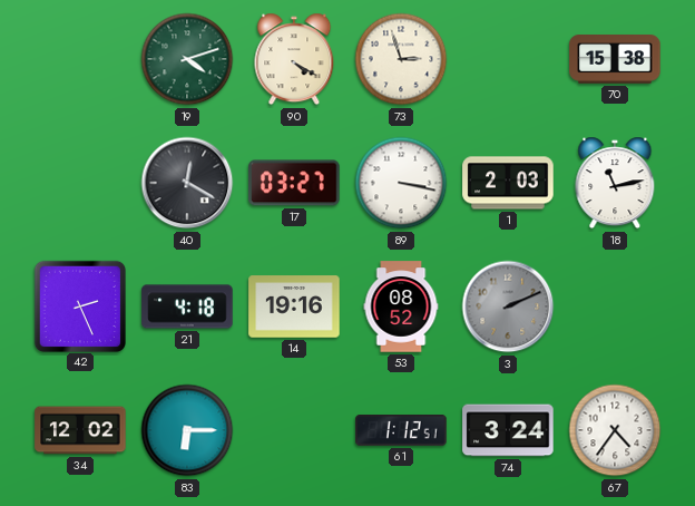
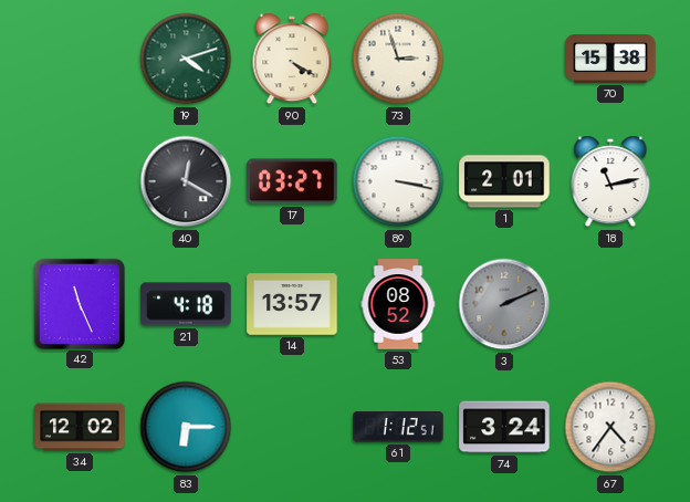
1: 2:03 -> 2:01
42: 2:26 -> 11:26
14: 19:16 -> 13:57
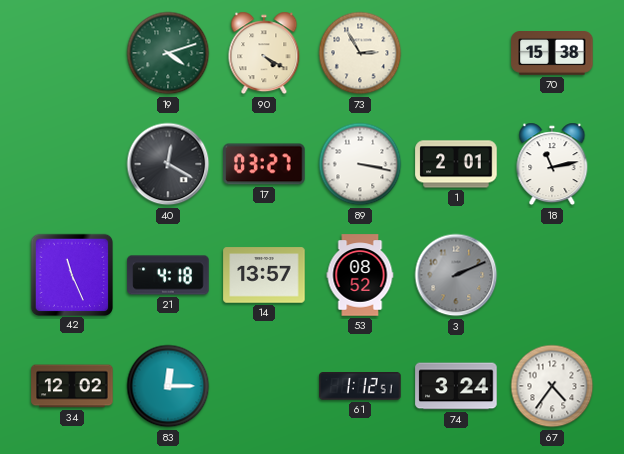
73: 2:57 -> 2:55
83: 6:15 -> 12:15
